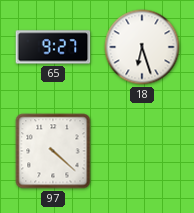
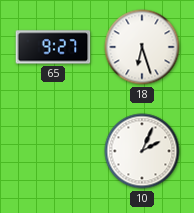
97: 4:22 -> none
10: none -> 2:04
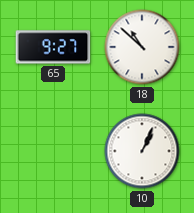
18: 6:27 -> 10:52
10: 2:04 -> 1:04
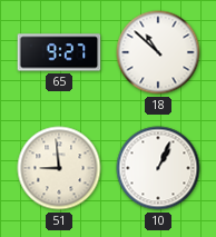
51: none -> 8:59
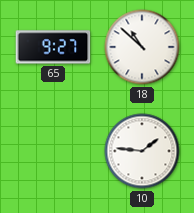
51: 8:59 -> none
10: 1:04 -> 1:46
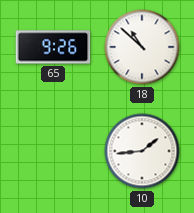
65: 9:27 -> 9:26
10: 1:46 -> 1:44
